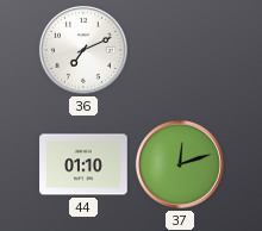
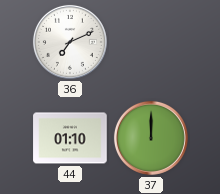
37: 12:12 -> 12:00
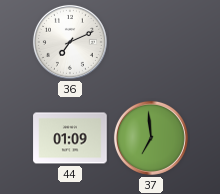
44: 01:10 -> 01:09
37: 12:00 -> 6:59
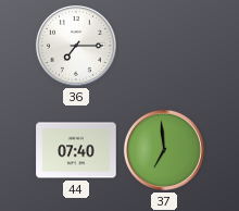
36: 7:11 -> 7:15
44: 01:09 -> 07:40
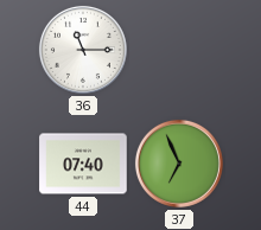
36: 7:15 -> 11:15
37: 6:59 -> 6:56
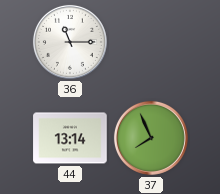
44: 07:40 -> 13:14
37: 6:56 -> 7:56
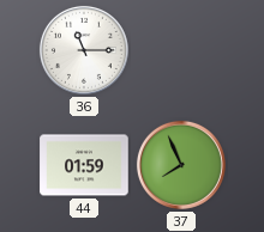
44: 13:14 -> 01:59
